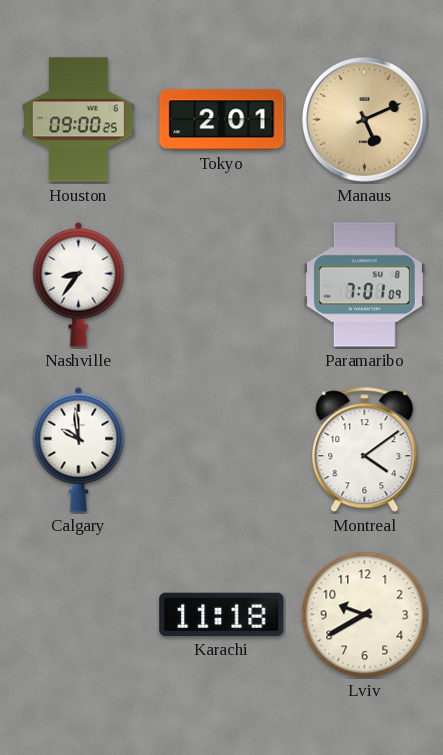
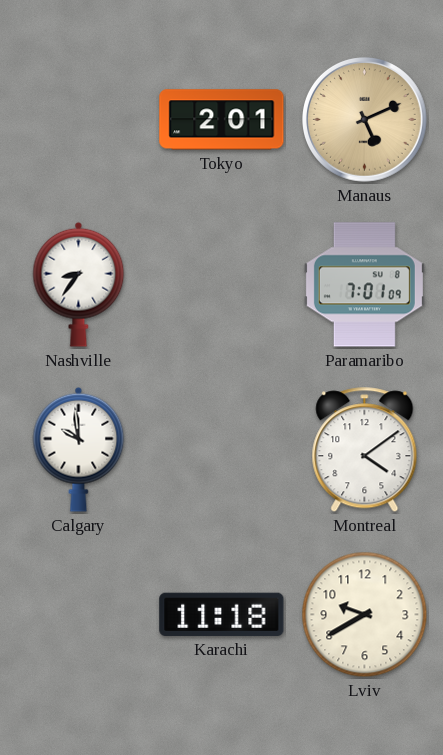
Houston: 09:00 -> none
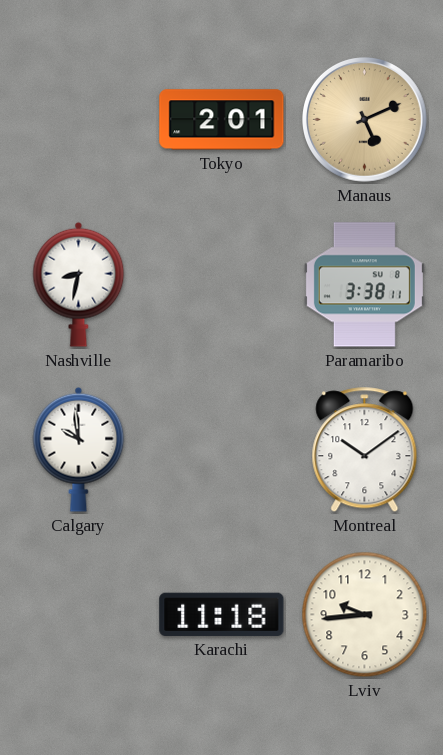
Nashville: 8:36 -> 8:32
Paramaribo: 7:01 -> 3:38
Montreal: 4:09 -> 10:09
Lviv: 9:40 -> 9:44
